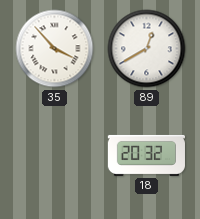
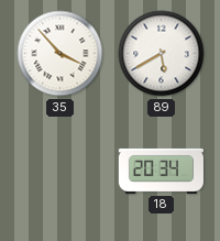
89: 12:40 -> 5:40
18: 20:32 -> 20:34
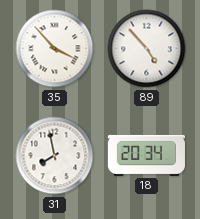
89: 5:40 -> 4:53
31: none -> 7:58
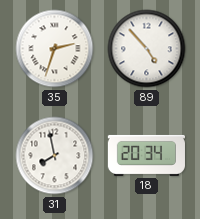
35: 3:53 -> 2:33
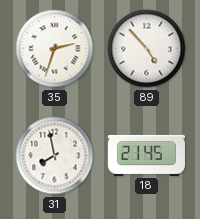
18: 20:34 -> 21:45
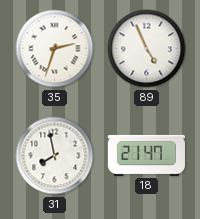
89: 4:53 -> 4:56
18: 21:45 -> 21:47
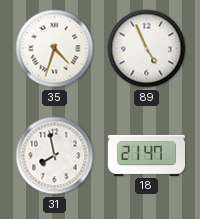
35: 2:33 -> 4:33
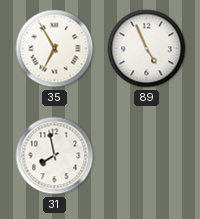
35: 4:33 -> 6:55
18: 21:47 -> none
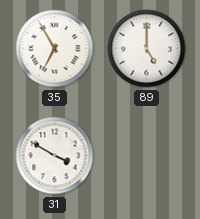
89: 4:56 -> 5:00
31: 7:58 -> 3:50
